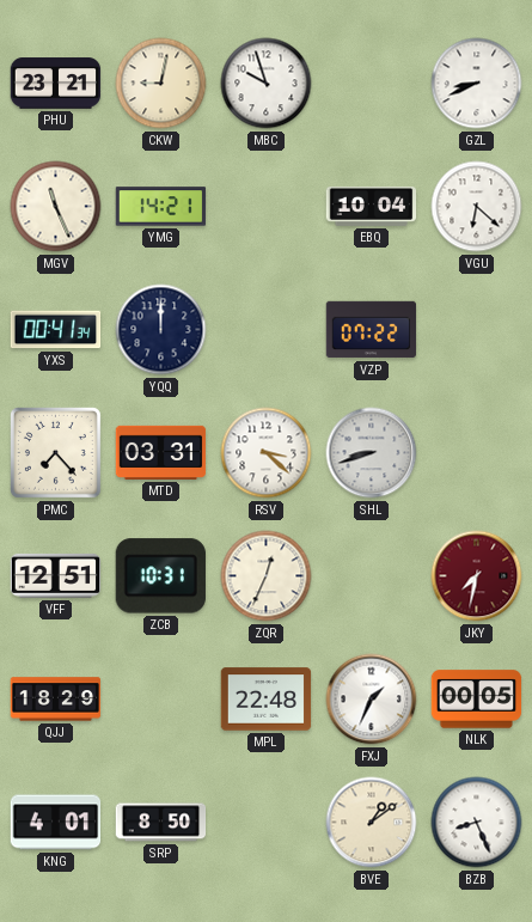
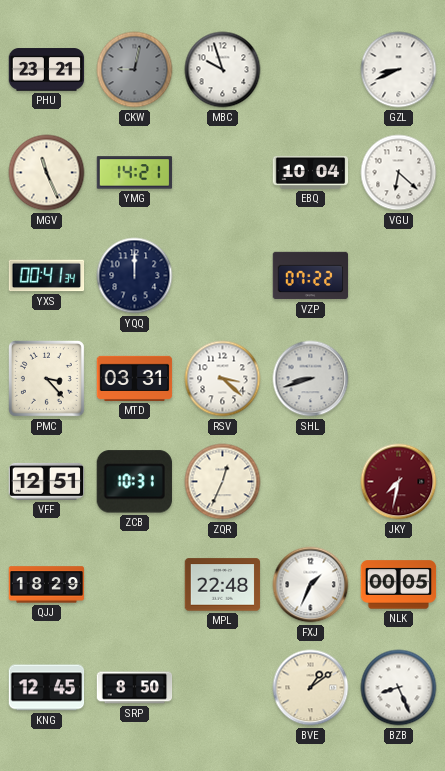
CKW dial: cream -> grey
PMC: 7:23 -> 3:23
KNG: 4:01 -> 12:45
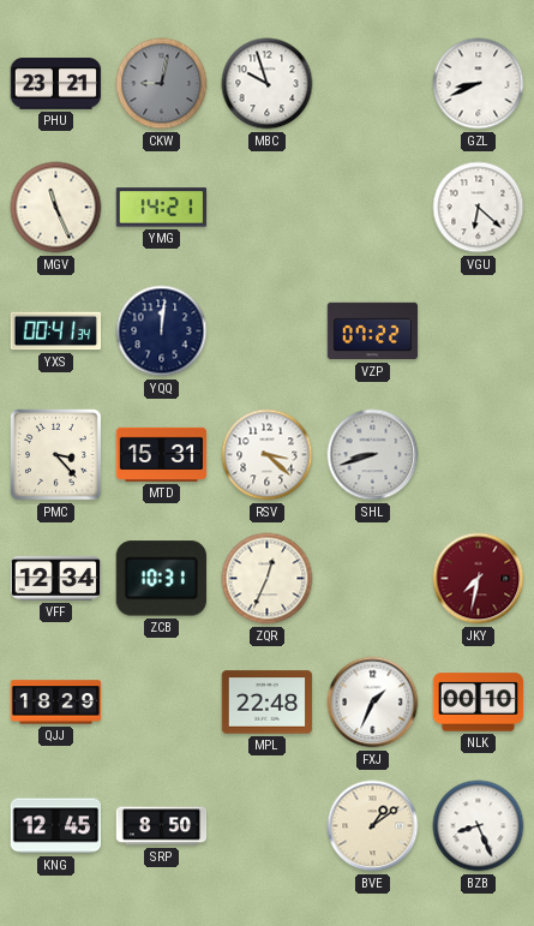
EBQ: 10:04 -> none
YQQ: 12:00 -> 12:01
MTD: 03:31 -> 15:31
VFF: 12:51 -> 12:34
NLK: 00:05 -> 00:10
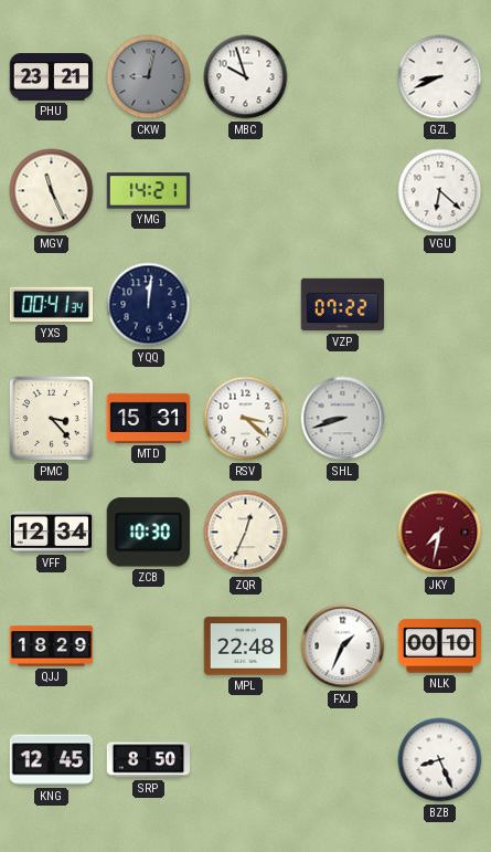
ZCB: 10:31 -> 10:30
BVE: 1:09 -> none
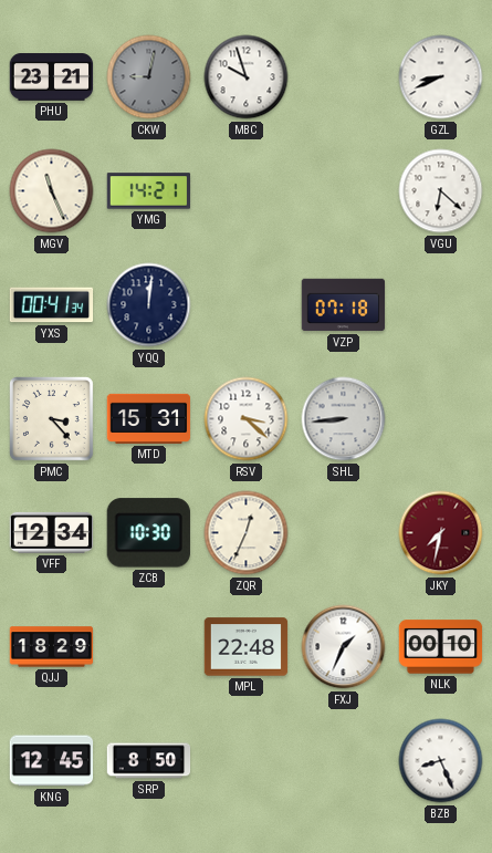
VZP: 07:22 -> 07:18
SHL: 8:42 -> 8:44
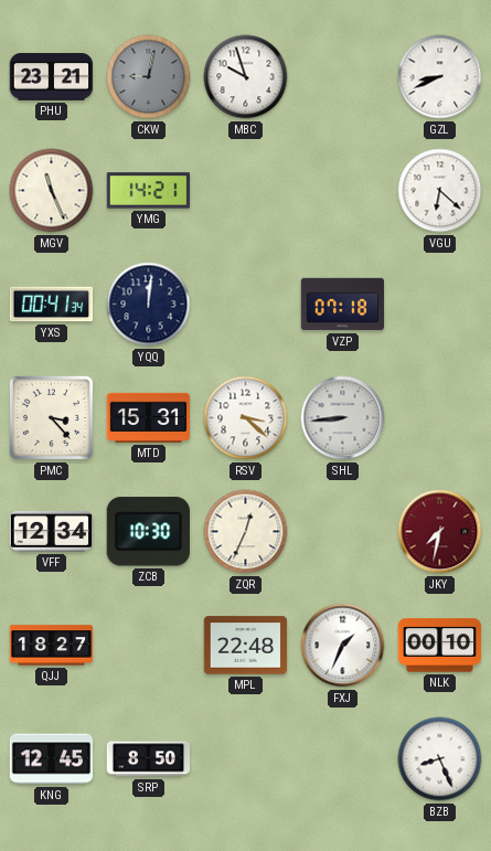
QJJ: 18:29 -> 18:27
